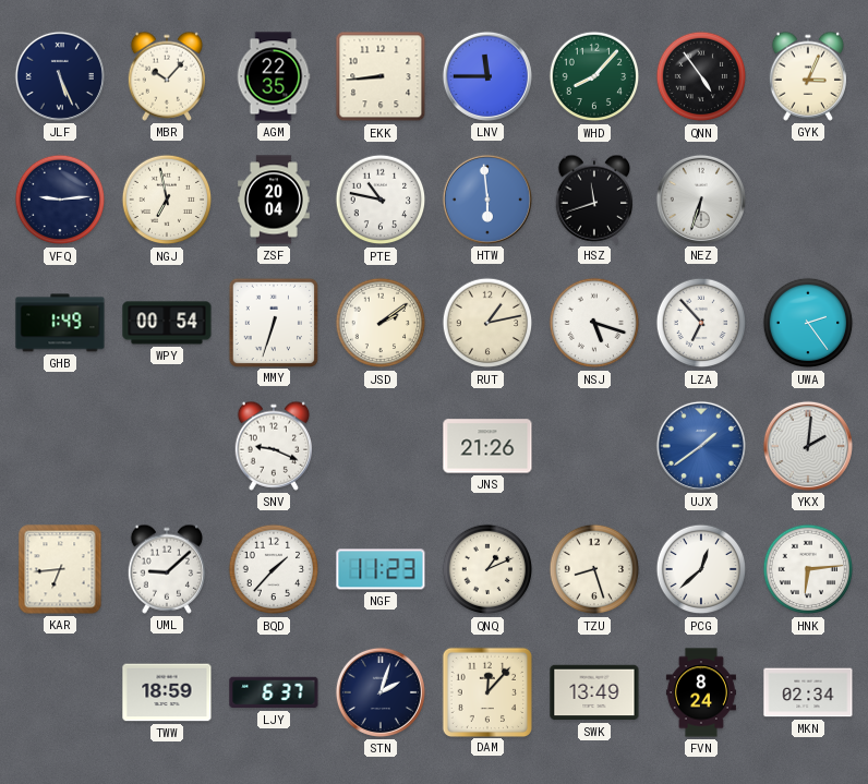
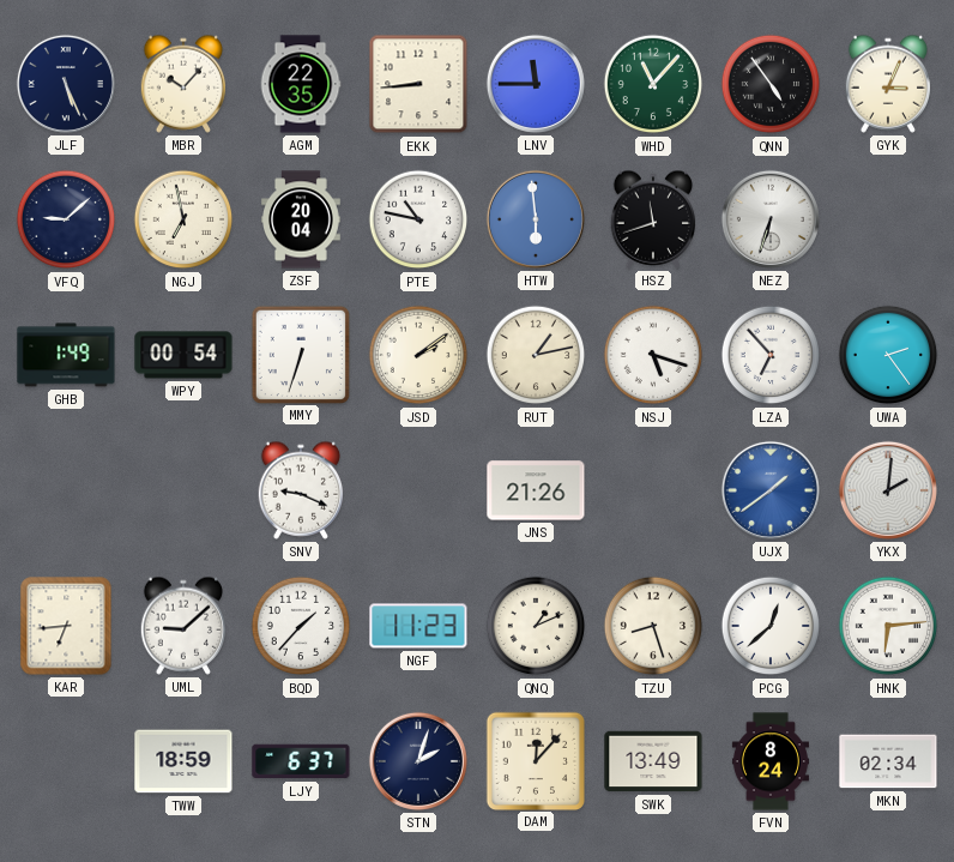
WHD: 8:07 -> 11:07
VFQ: 9:14 -> 9:08
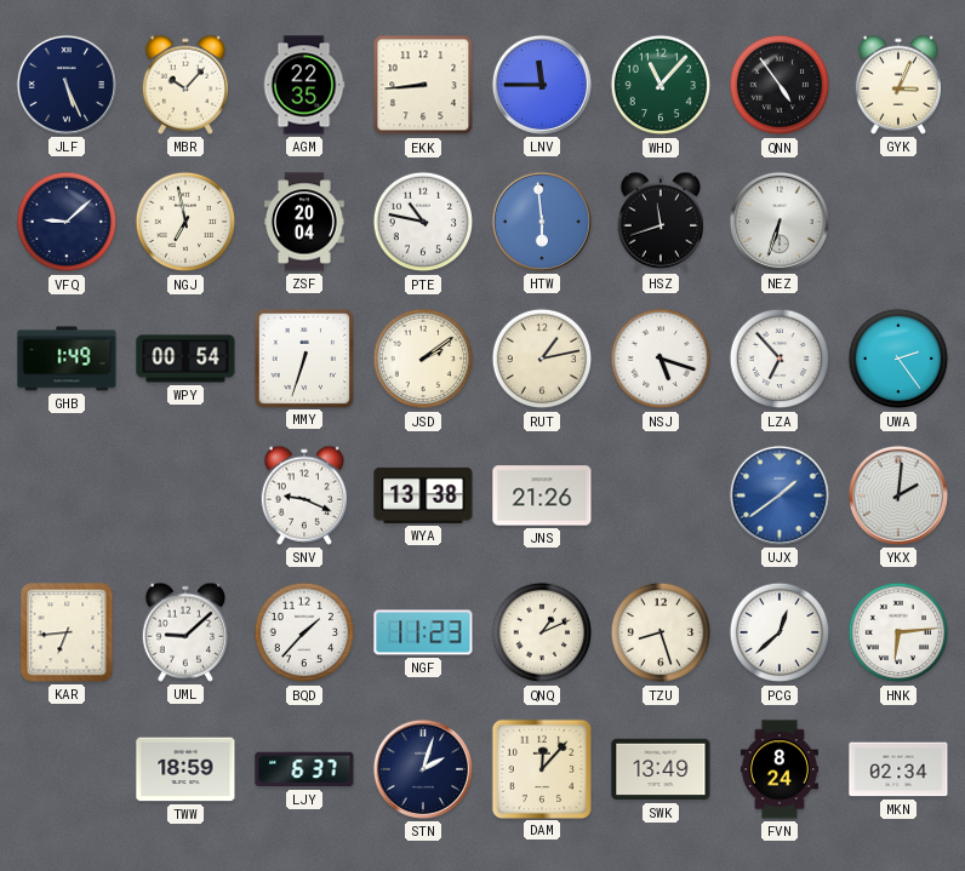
WYA: none -> 13:38
